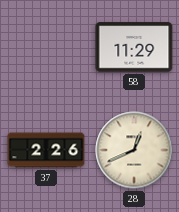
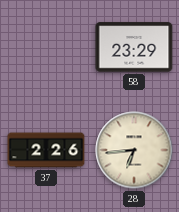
58: 11:29 -> 23:29
28: 12:41 -> 6:44
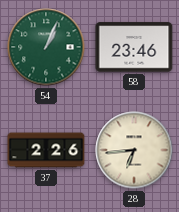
54: none -> 1:04
58: 23:29 -> 23:46
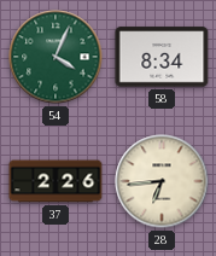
54: 1:04 -> 4:04
58: 23:46 -> 8:34
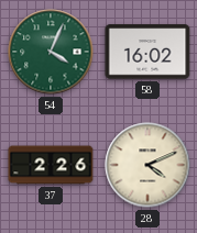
58: 8:34 -> 16:02
28: 6:44 -> 4:11
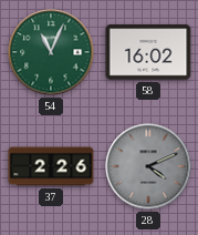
54: 4:04 -> 11:04
28 dial: cream -> grey
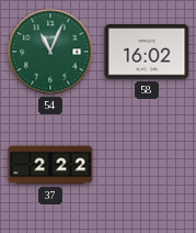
37: 2:26 -> 2:22
28: 4:11 -> none
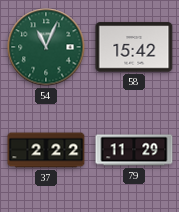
58: 16:02 -> 15:42
79: none -> 11:29
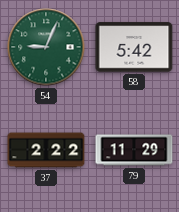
54: 11:04 -> 9:04
58: 15:42 -> 5:42
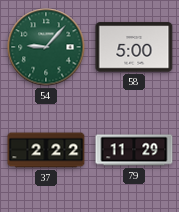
54: 9:04 -> 9:07
58: 5:42 -> 5:00
